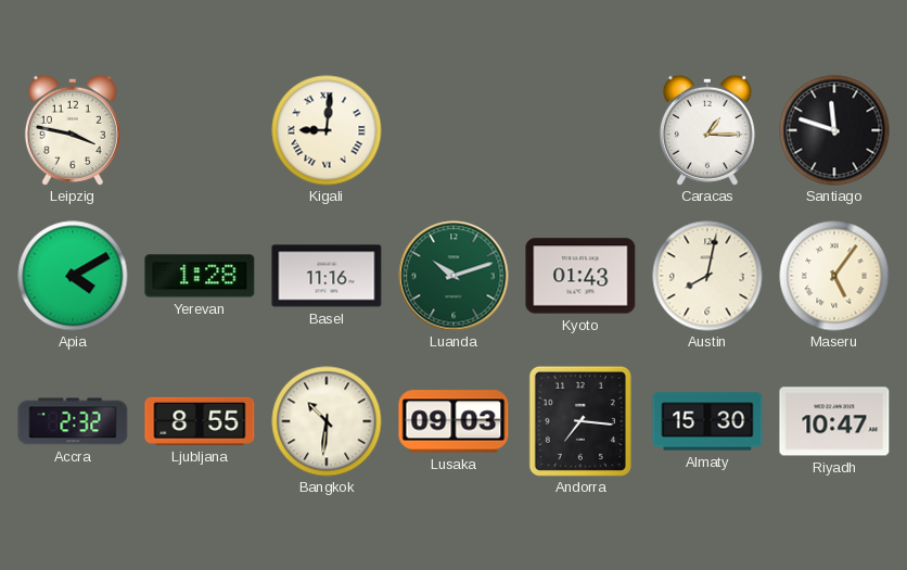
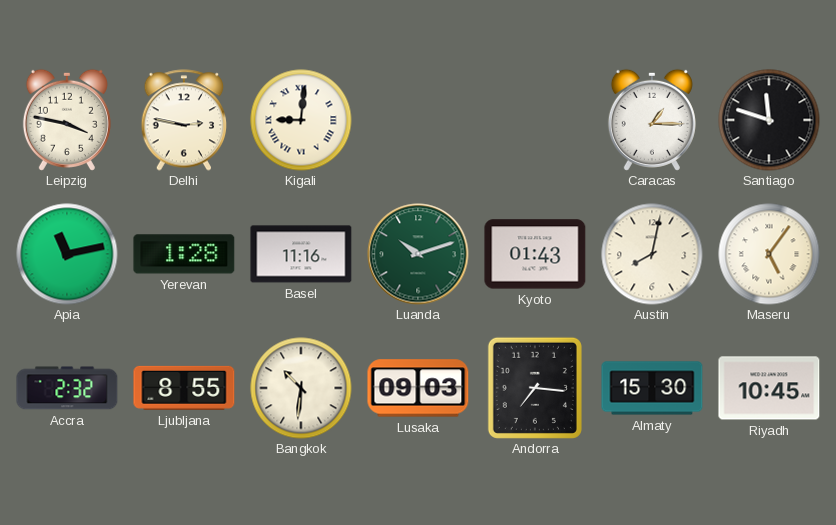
Delhi: none -> 2:47
Apia: 4:10 -> 11:13
Riyadh: 10:47 -> 10:45
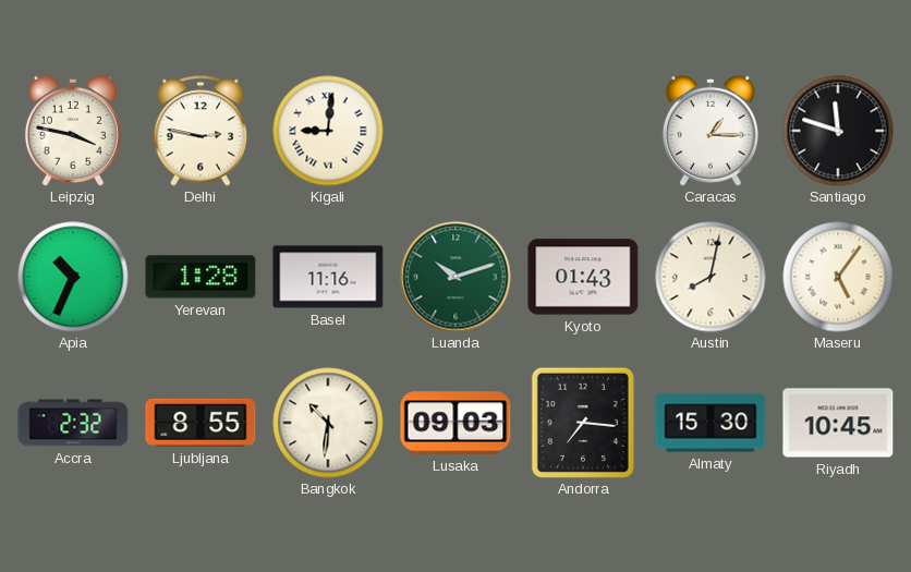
Apia: 11:13 -> 10:34
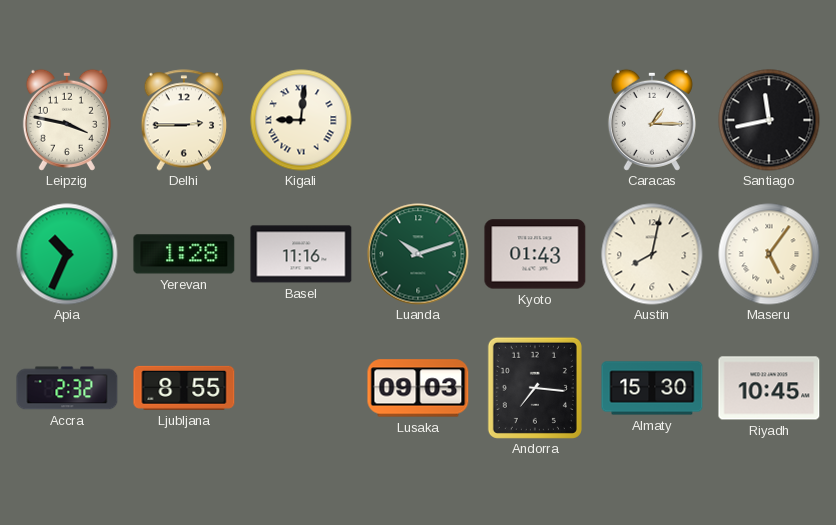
Delhi: 2:47 -> 2:45
Santiago: 11:48 -> 11:43
Bangkok: 10:31 -> none
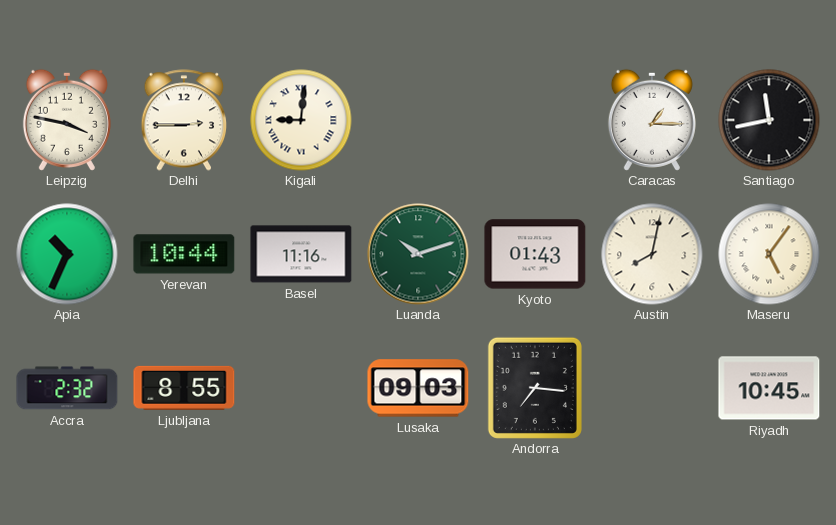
Yerevan: 1:28 -> 10:44
Almaty: 15:30 -> none
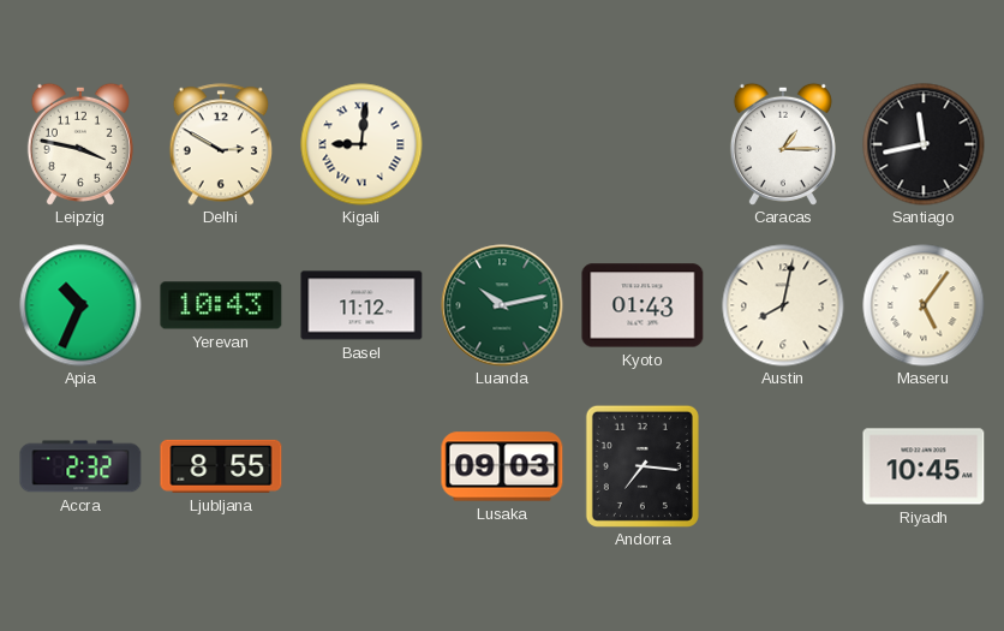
Delhi: 2:45 -> 2:50
Yerevan: 10:44 -> 10:43
Basel: 11:16 -> 11:12
Luanda: 10:12 -> 10:13
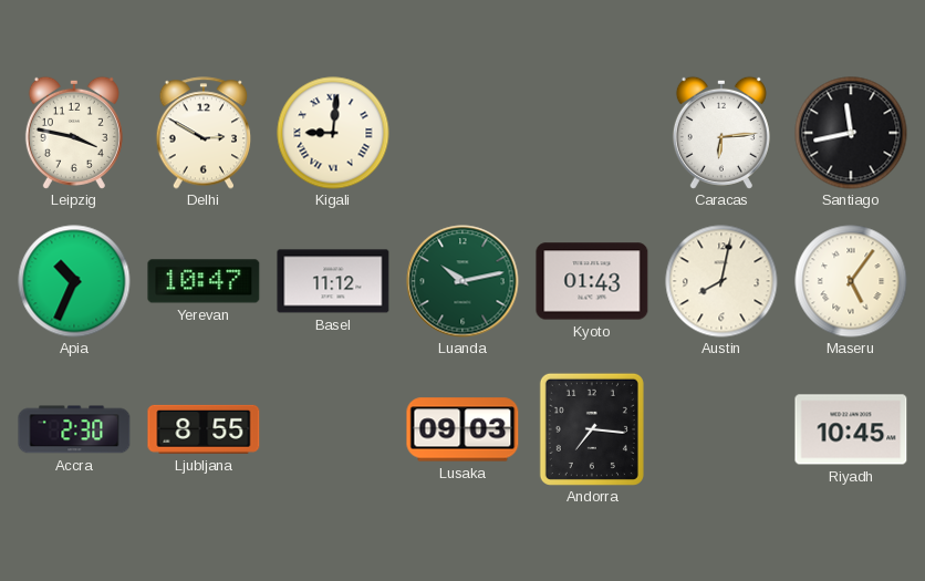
Caracas: 1:15 -> 6:14
Yerevan: 10:43 -> 10:47
Accra: 2:32 -> 2:30
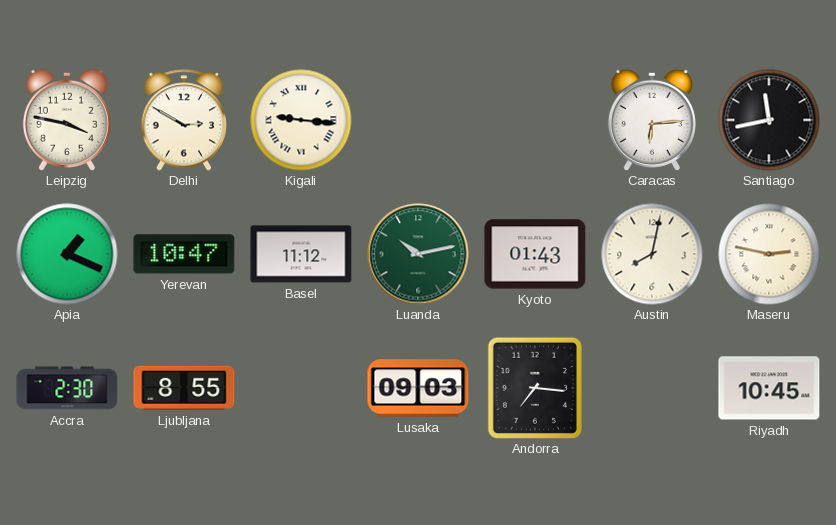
Kigali: 9:01 -> 9:16
Apia: 10:34 -> 1:19
Maseru: 5:06 -> 2:47
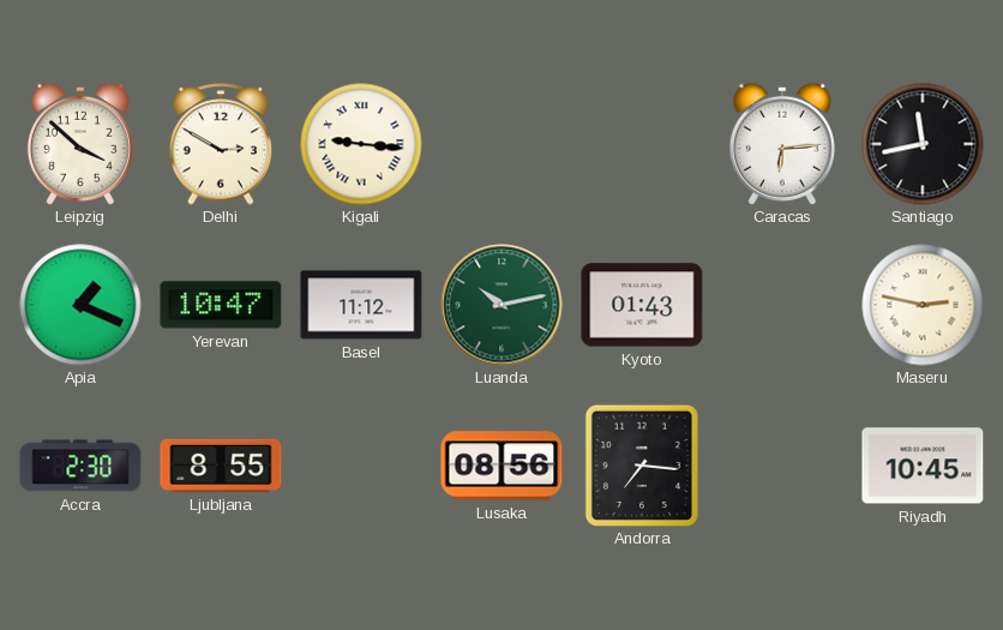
Leipzig: 3:47 -> 3:52
Austin: 8:02 -> none
Lusaka: 09:03 -> 08:56
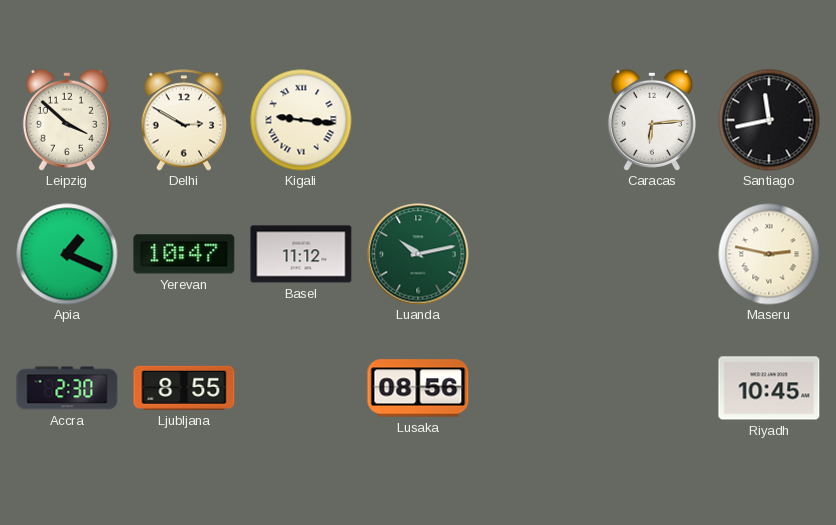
Kyoto: 01:43 -> none
Andorra: 7:16 -> none
